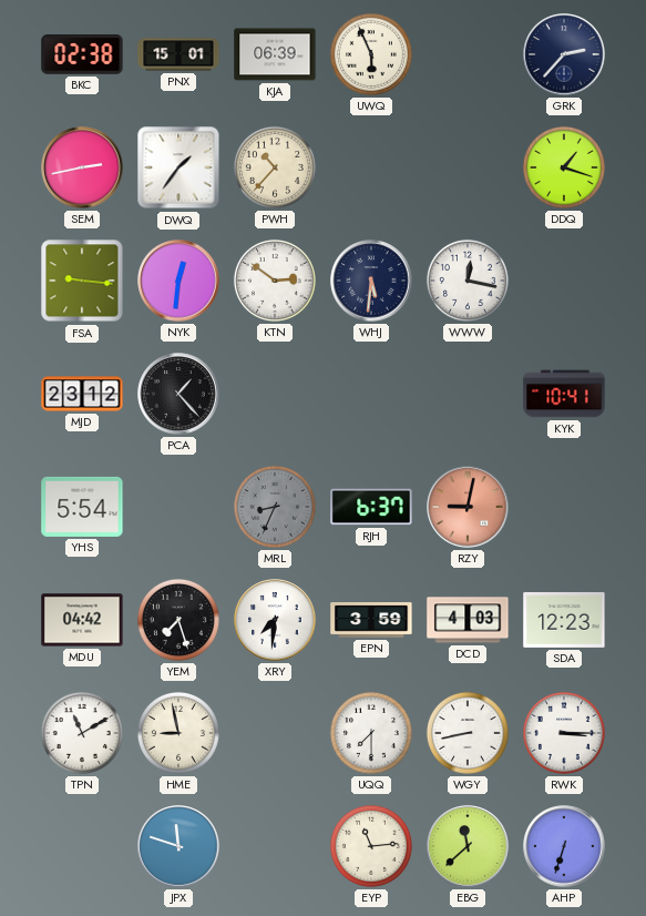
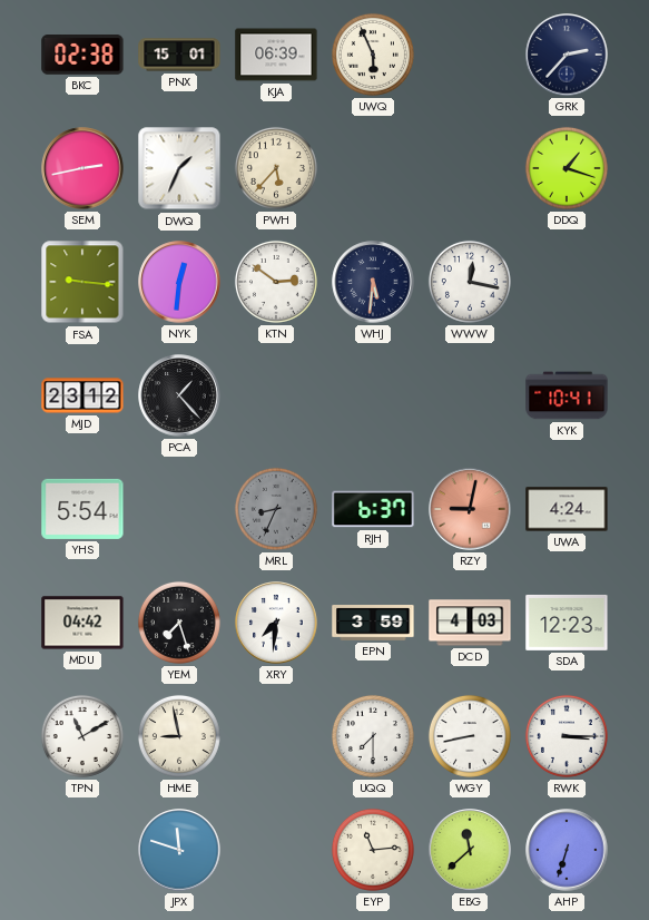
DWQ: 1:36 -> 1:34
PWH: 10:37 -> 5:37
UWA: none -> 4:24
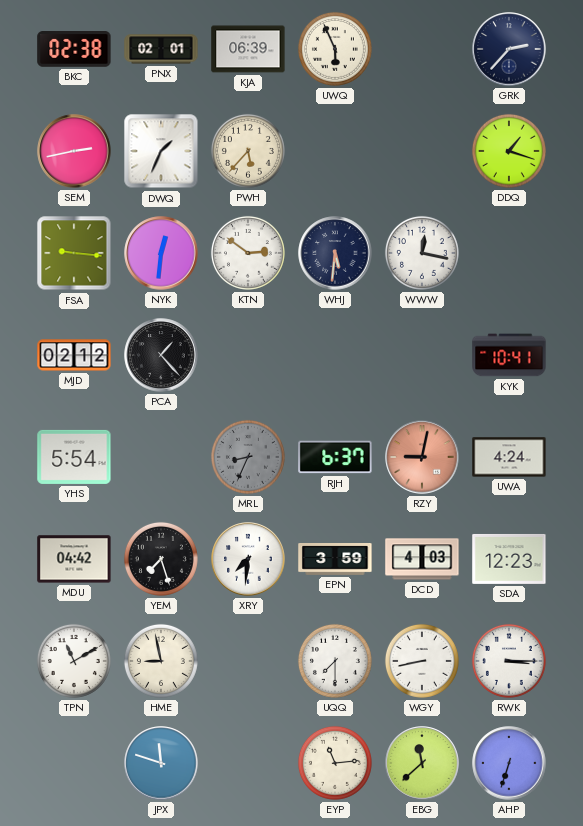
PNX: 15:01 -> 02:01
MJD: 23:12 -> 02:12
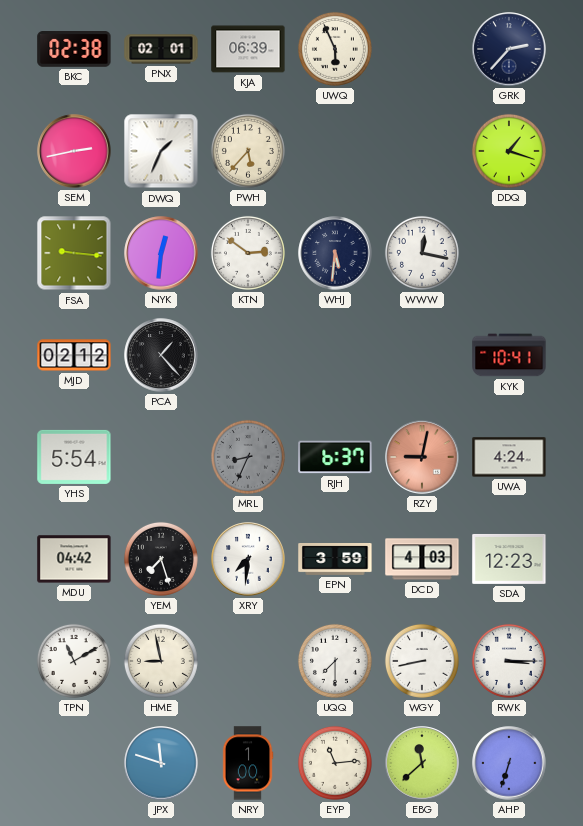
NRY: none -> 1:00
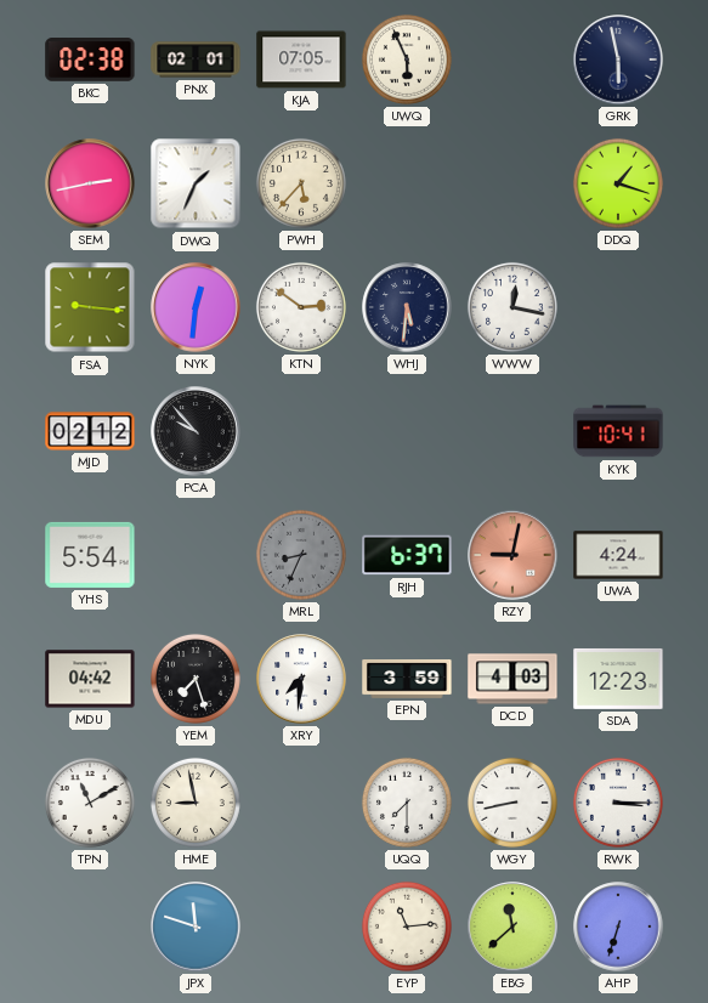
KJA: 06:39 -> 07:05
GRK: 2:37 -> 5:58
PCA: 1:23 -> 9:53
NRY: 1:00 -> none
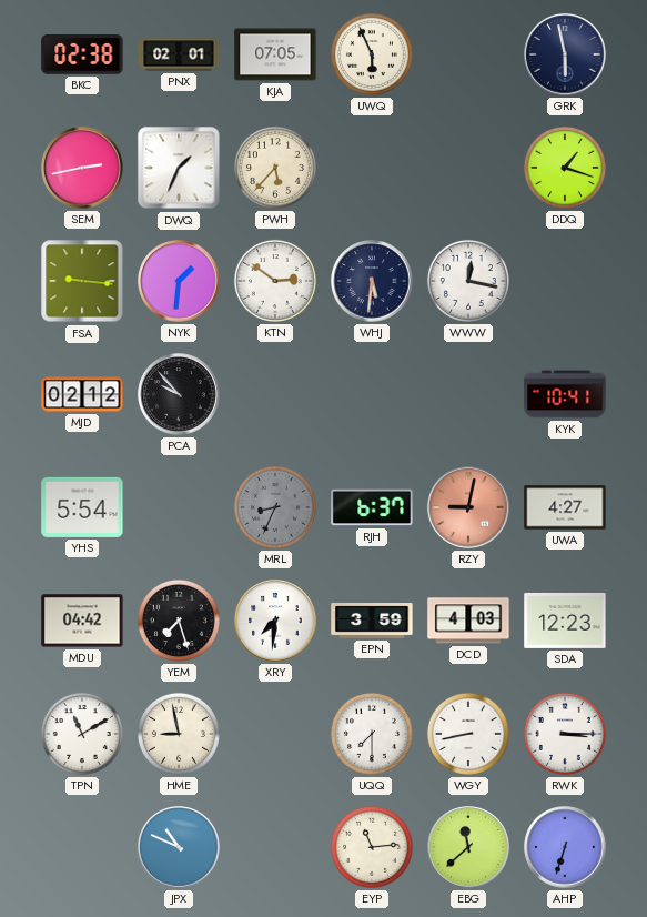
NYK: 12:31 -> 1:31
UWA: 4:24 -> 4:27
JPX: 11:48 -> 10:49
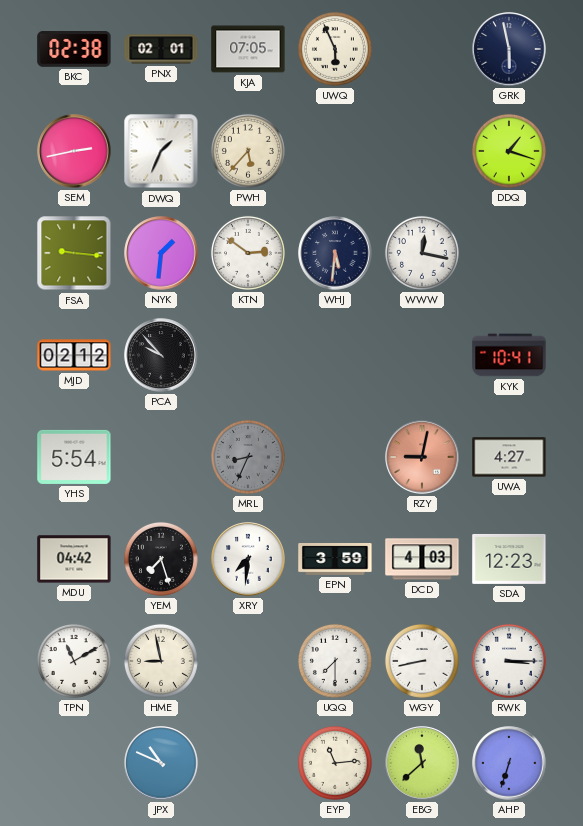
RJH: 6:37 -> none
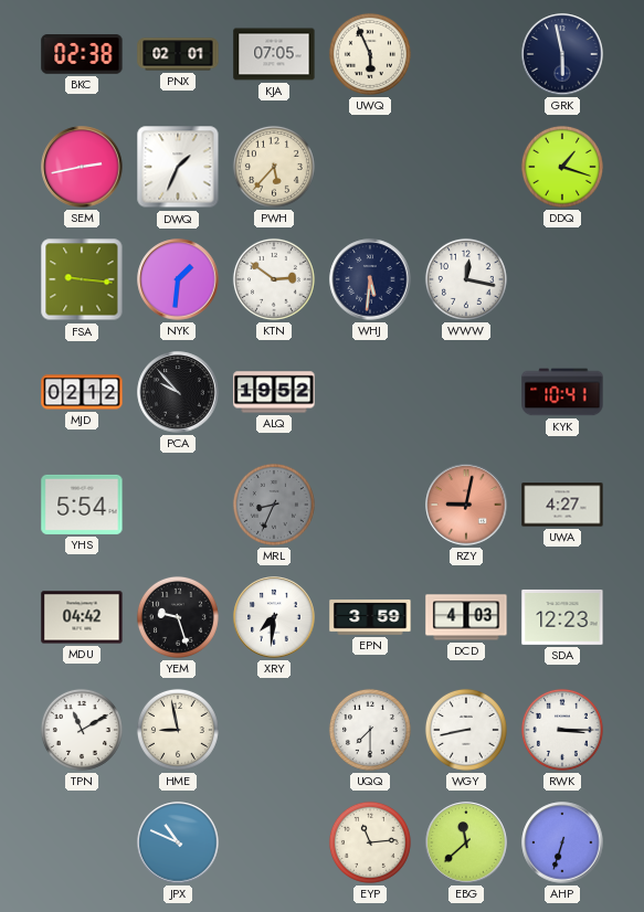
ALQ: none -> 19:52
YEM: 7:27 -> 9:27
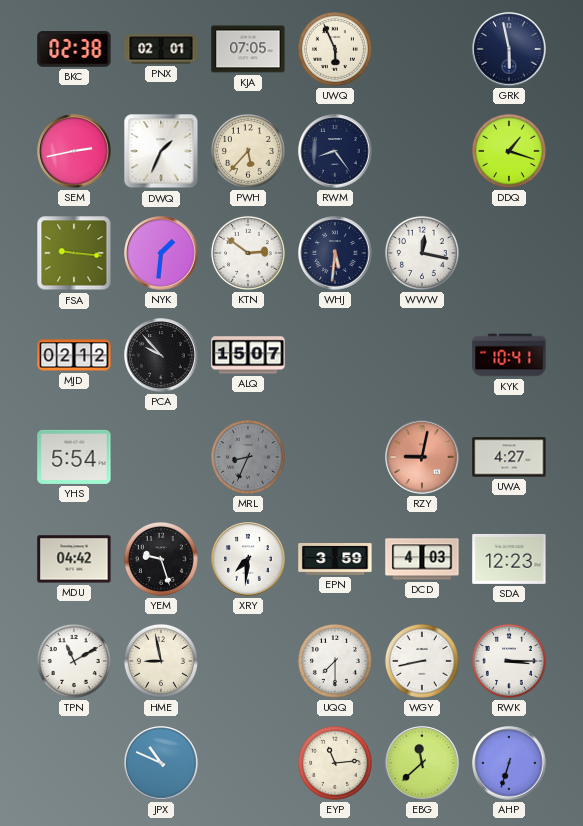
RWM: none -> 8:24
ALQ: 19:52 -> 15:07
